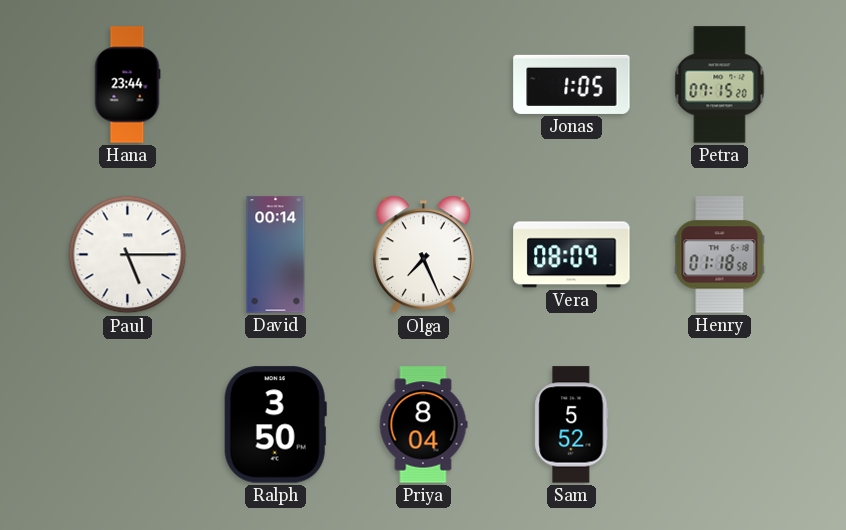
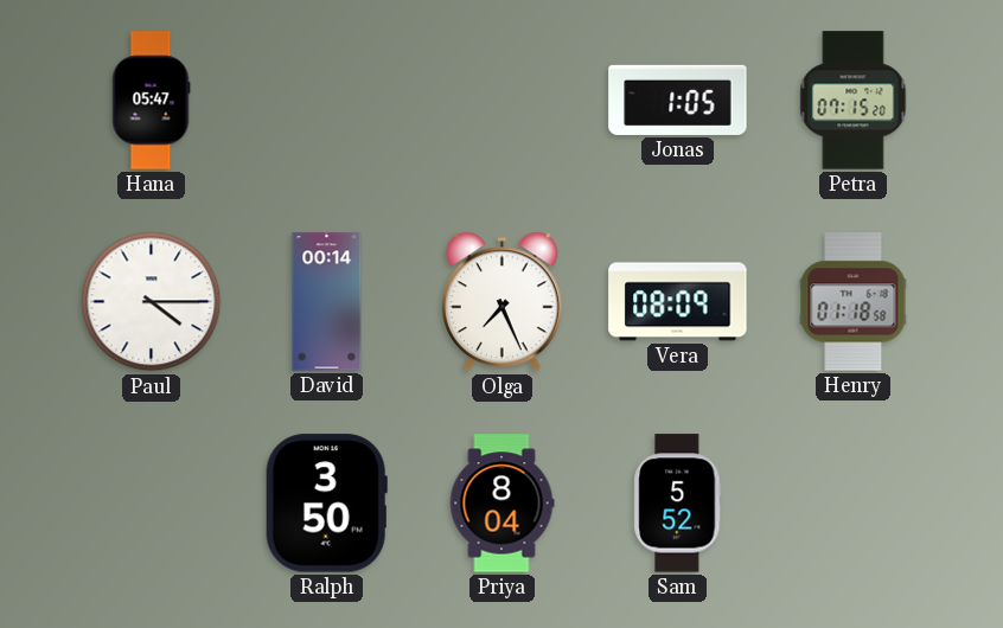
Hana: 23:44 -> 05:47
Paul: 5:15 -> 4:15
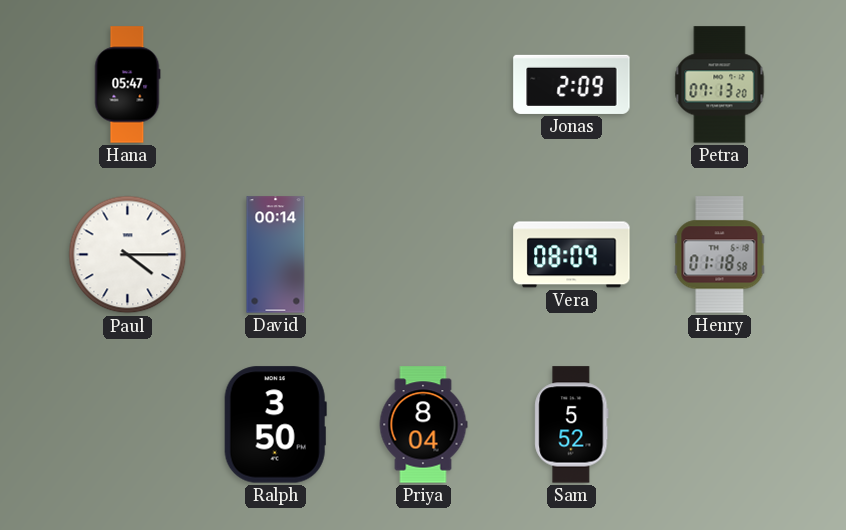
Jonas: 1:05 -> 2:09
Petra: 07:15 -> 07:13
Olga: 7:26 -> none
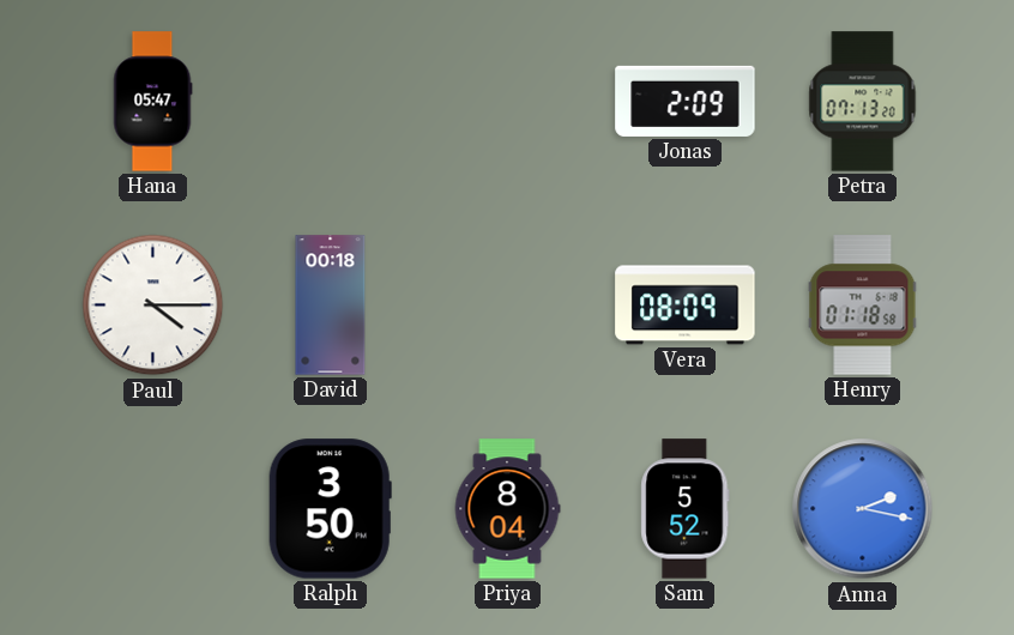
David: 00:14 -> 00:18
Anna: none -> 2:17
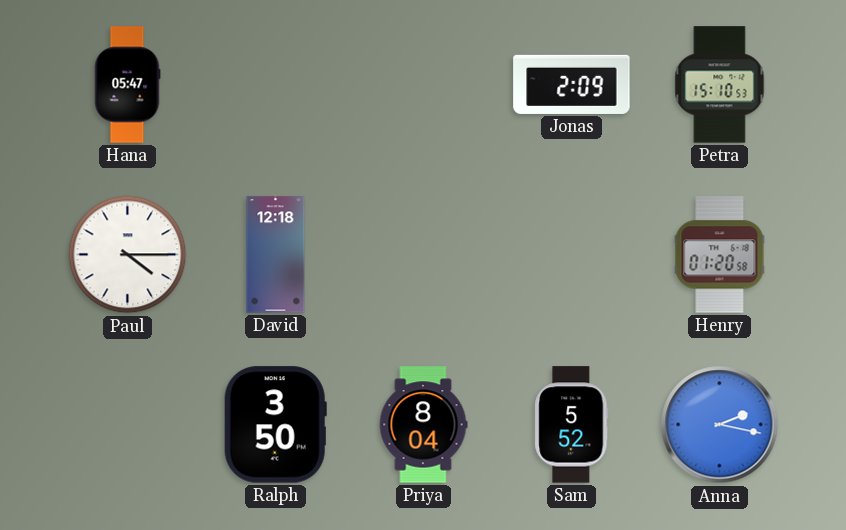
Petra: 07:13 -> 15:10
David: 00:18 -> 12:18
Vera: 08:09 -> none
Henry: 01:18 -> 01:20
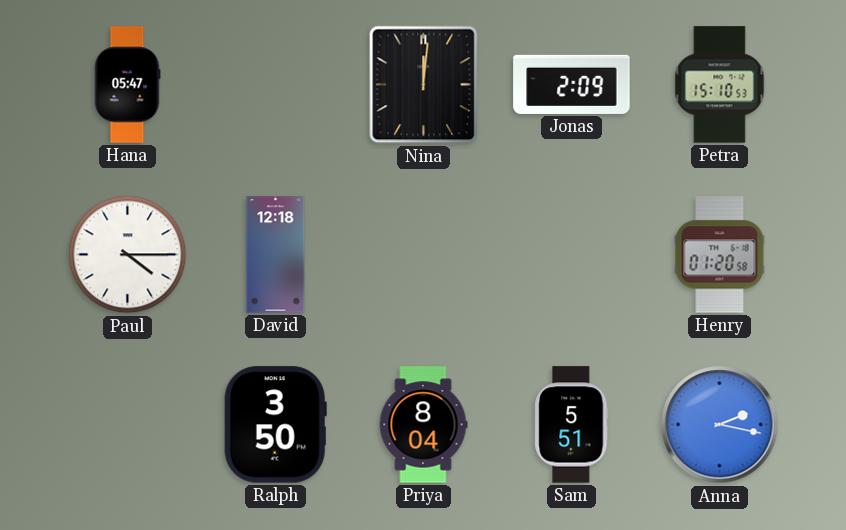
Nina: none -> 12:01
Sam: 5:52 -> 5:51
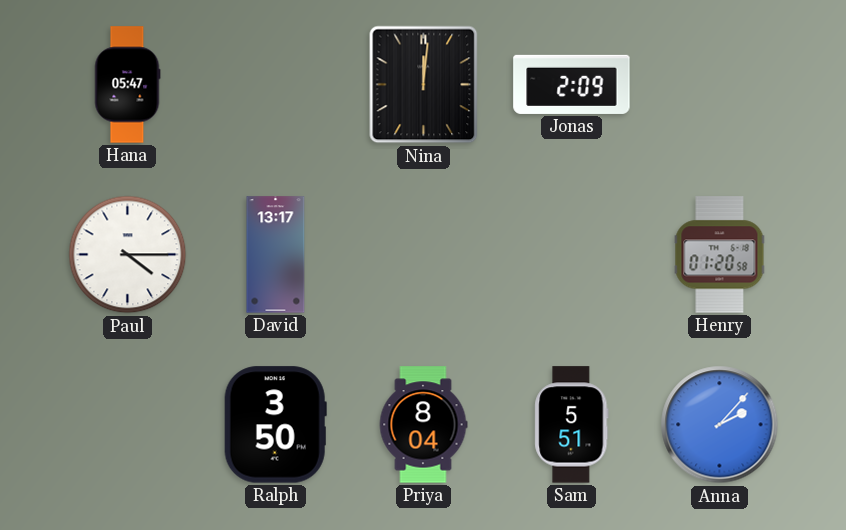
Petra: 15:10 -> none
David: 12:18 -> 13:17
Anna: 2:17 -> 2:07
